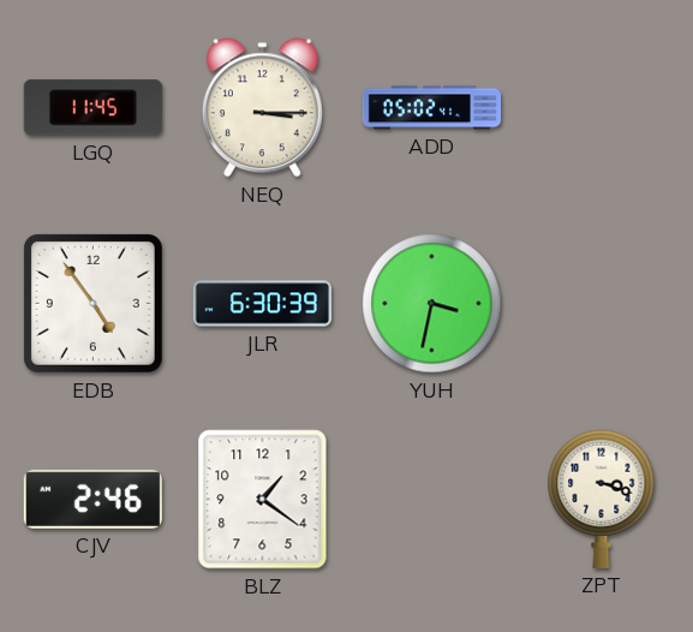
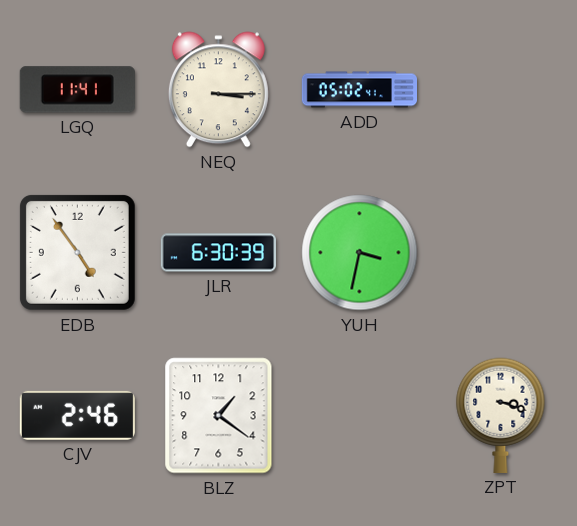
LGQ: 11:45 -> 11:41
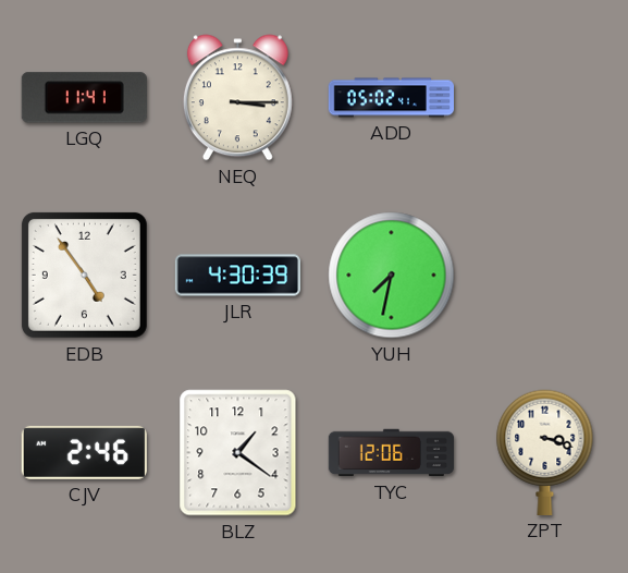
JLR: 6:30 -> 4:30
YUH: 3:32 -> 7:32
TYC: none -> 12:06
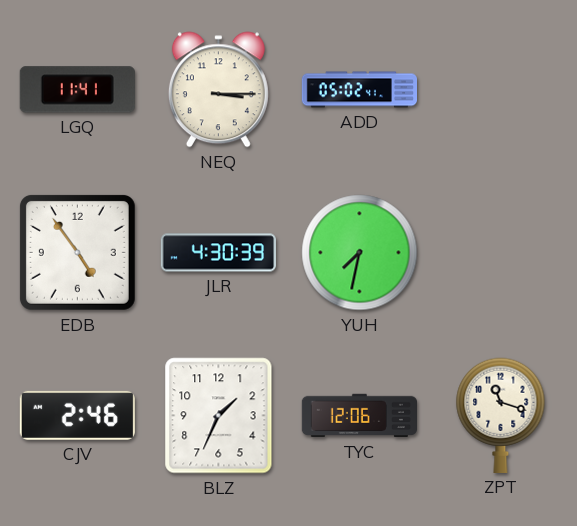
BLZ: 1:21 -> 1:34
ZPT: 3:18 -> 11:18
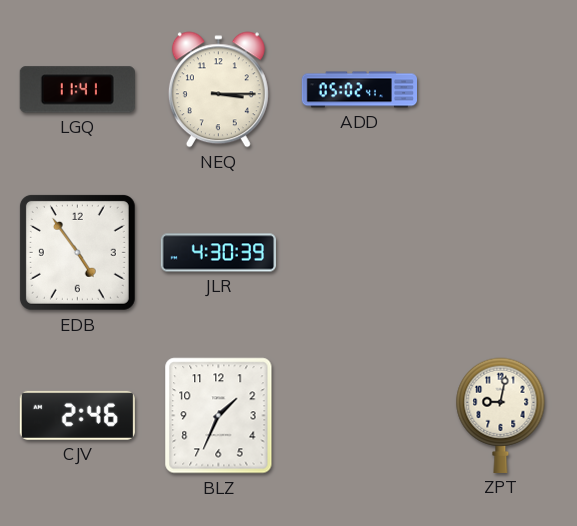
YUH: 7:32 -> none
TYC: 12:06 -> none
ZPT: 11:18 -> 9:02
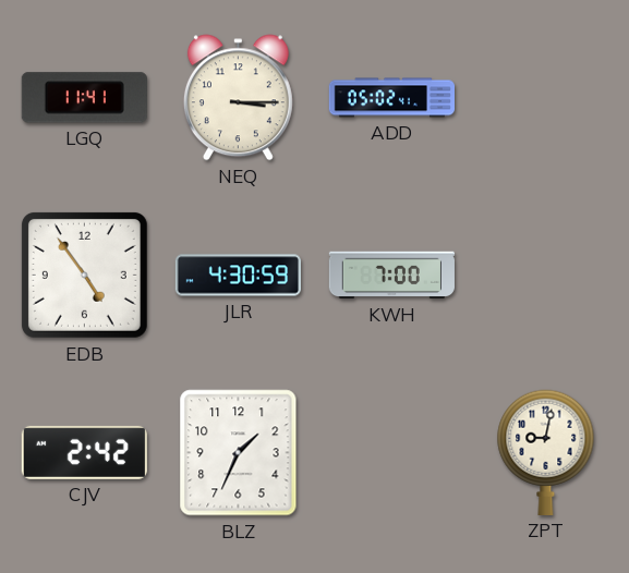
JLR: 4:30:39 -> 4:30:59
KWH: none -> 7:00
CJV: 2:46 -> 2:42
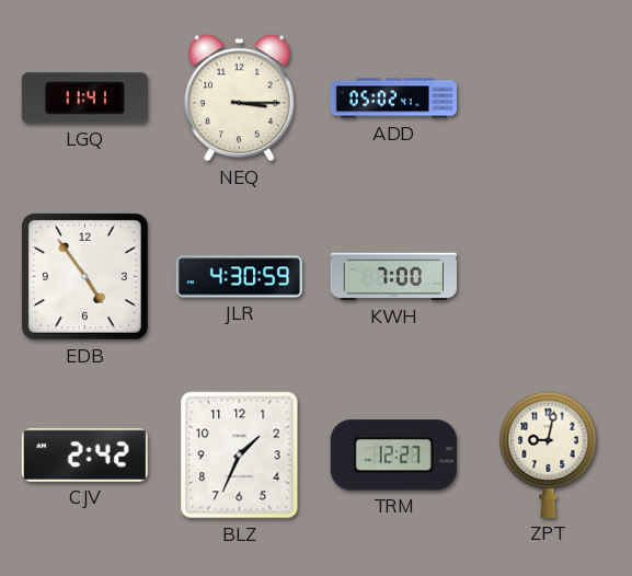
TRM: none -> 12:27
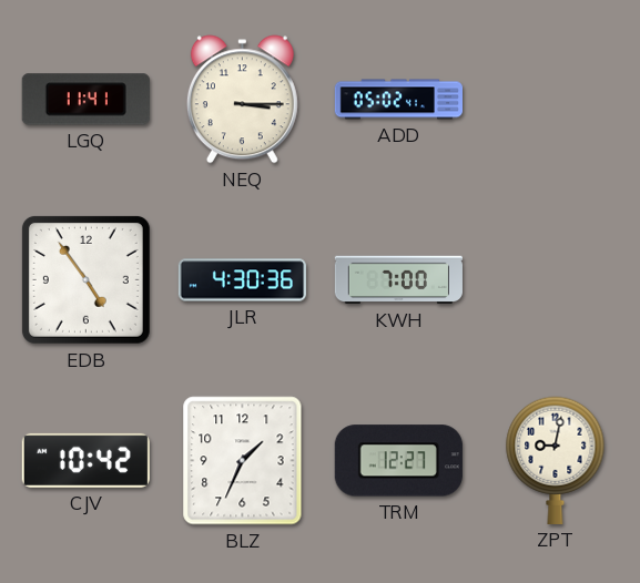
JLR: 4:30:59 -> 4:30:36
CJV: 2:42 -> 10:42
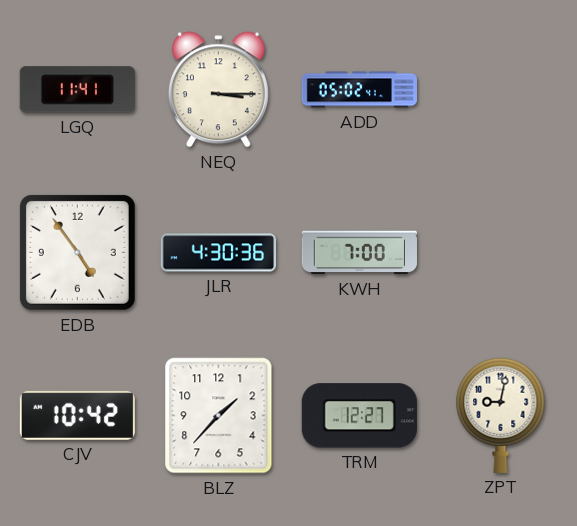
BLZ: 1:34 -> 1:37
